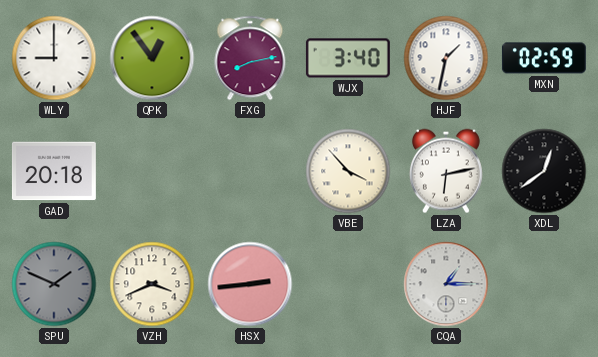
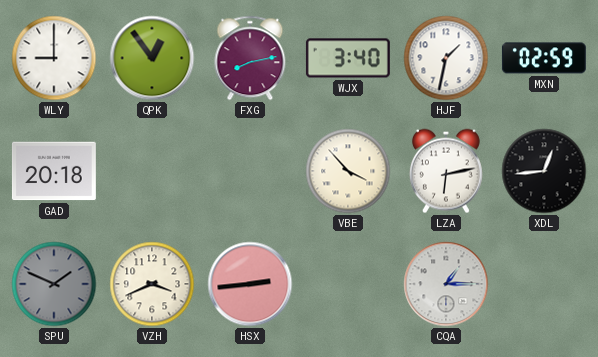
XDL: 12:39 -> 12:44
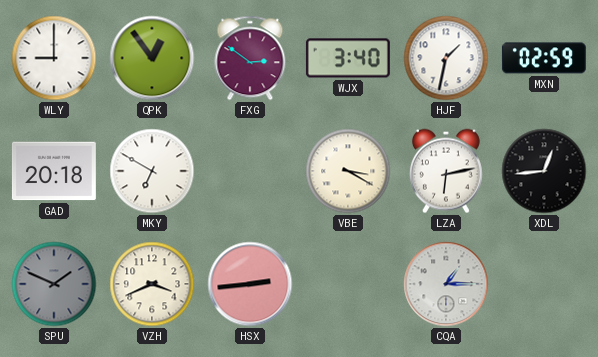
FXG: 8:13 -> 2:51
MKY: none -> 6:50
VBE: 3:53 -> 3:20
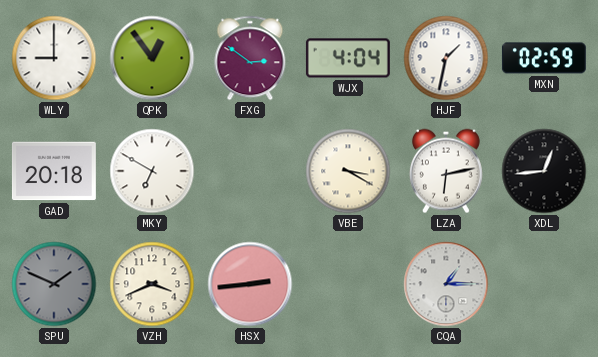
WJX: 3:40 -> 4:04
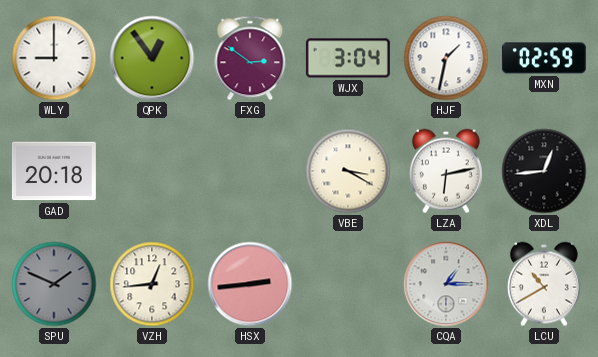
WJX: 4:04 -> 3:04
MKY: 6:50 -> none
VZH: 3:41 -> 12:44
LCU: none -> 10:40
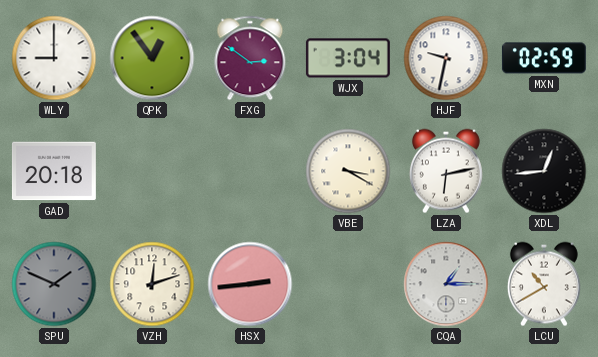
HJF: 1:32 -> 9:32
VZH: 12:44 -> 12:12
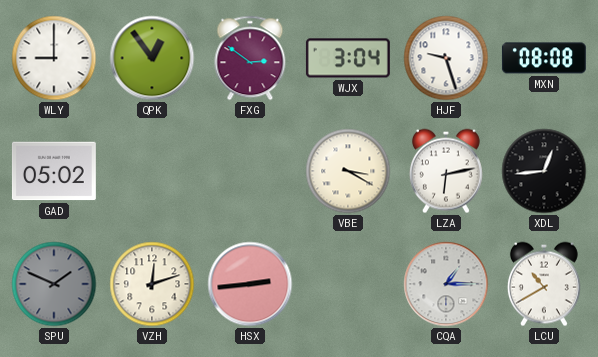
HJF: 9:32 -> 9:27
MXN: 02:59 -> 08:08
GAD: 20:18 -> 05:02
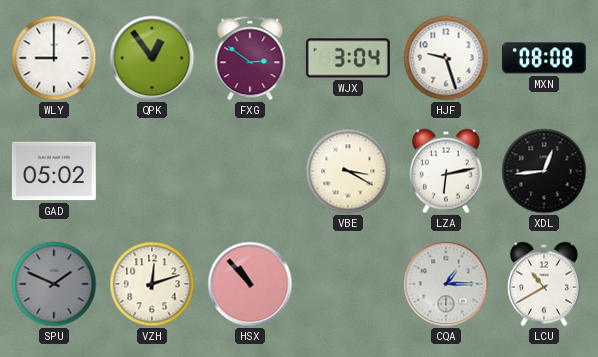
HSX: 2:44 -> 10:53
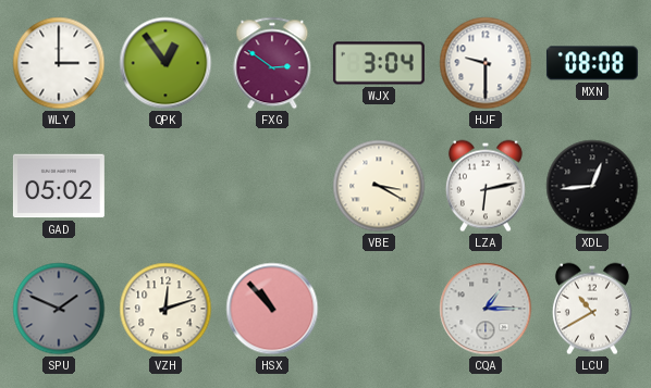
WLY: 9:00 -> 3:00
HJF: 9:27 -> 9:30
